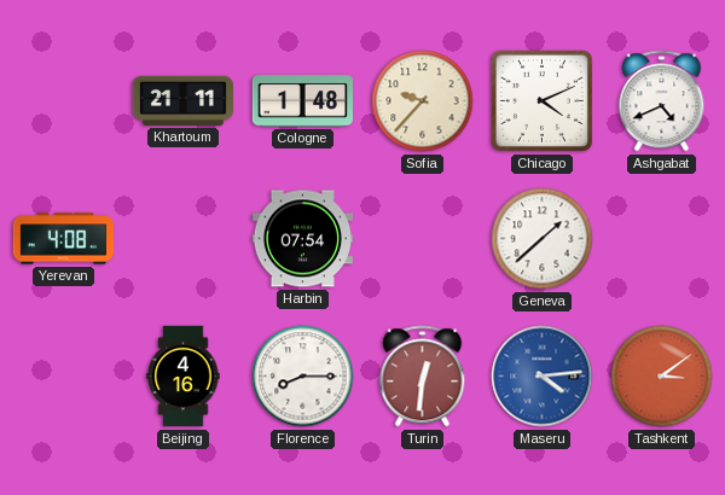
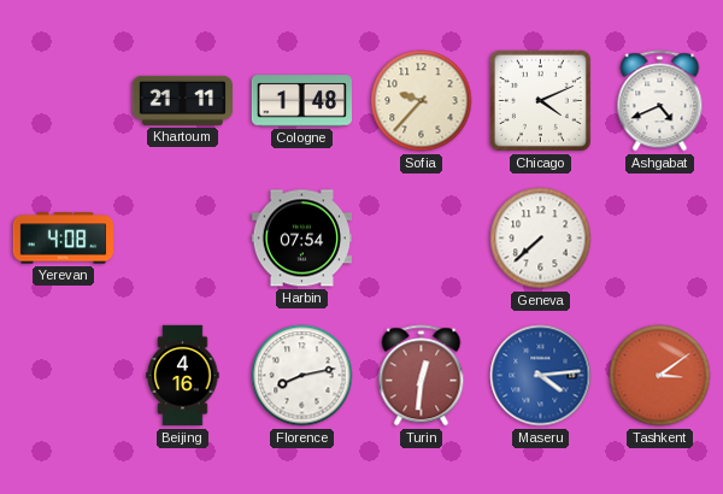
Geneva: 1:38 -> 7:38
Florence: 8:15 -> 8:13
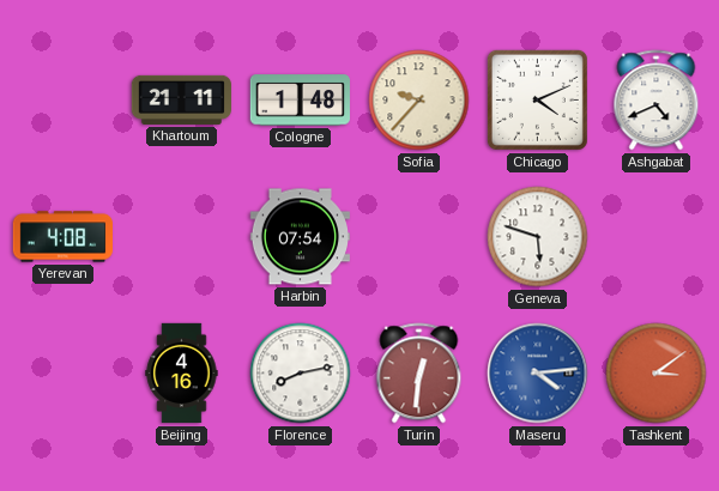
Geneva: 7:38 -> 5:48
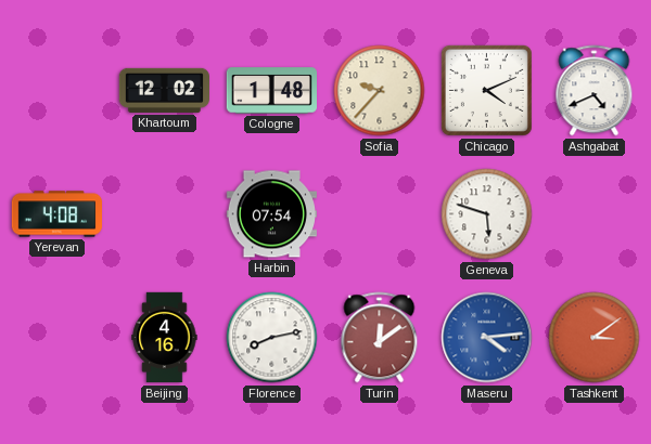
Khartoum: 21:11 -> 12:02
Turin: 12:31 -> 12:09
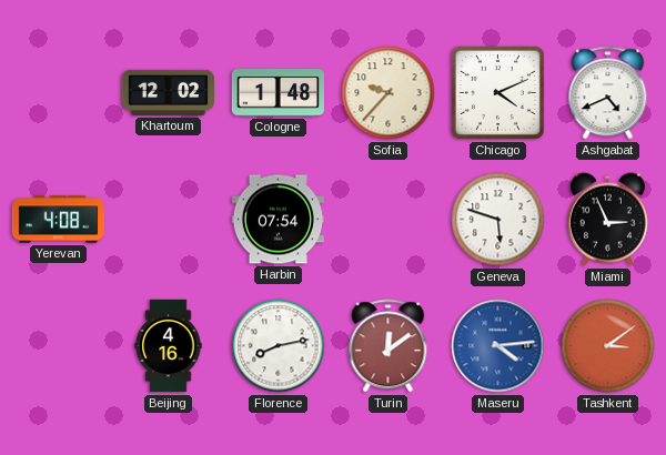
Miami: none -> 2:56
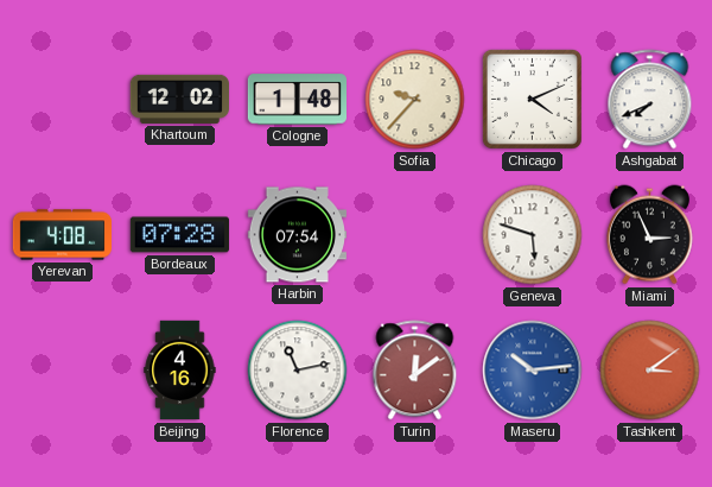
Ashgabat: 4:41 -> 7:41
Bordeaux: none -> 07:28
Florence: 8:13 -> 11:13
Maseru: 4:14 -> 10:14
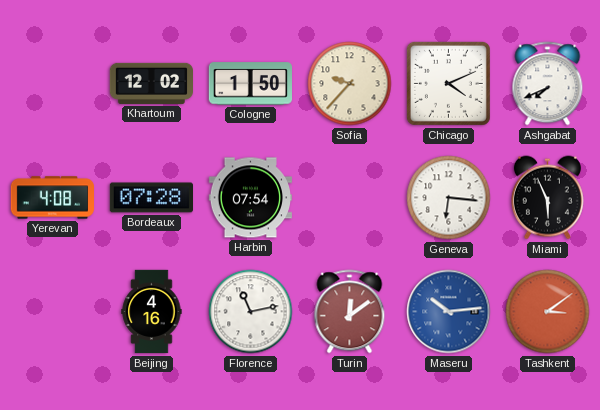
Cologne: 1:48 -> 1:50
Geneva: 5:48 -> 6:16
Miami: 2:56 -> 5:56
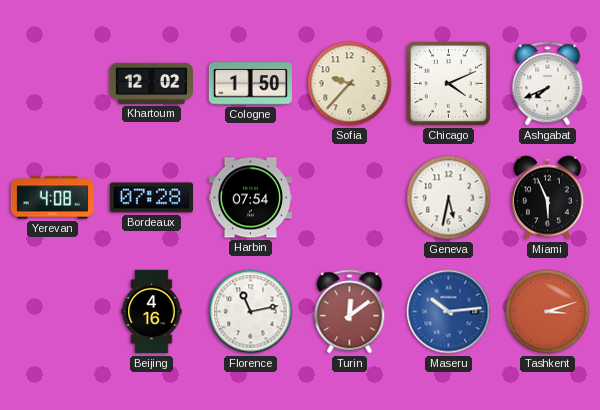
Geneva: 6:16 -> 5:32
Tashkent: 3:09 -> 3:12
